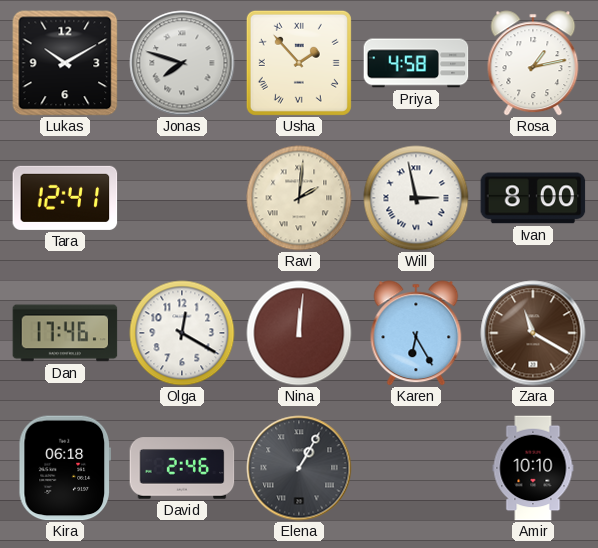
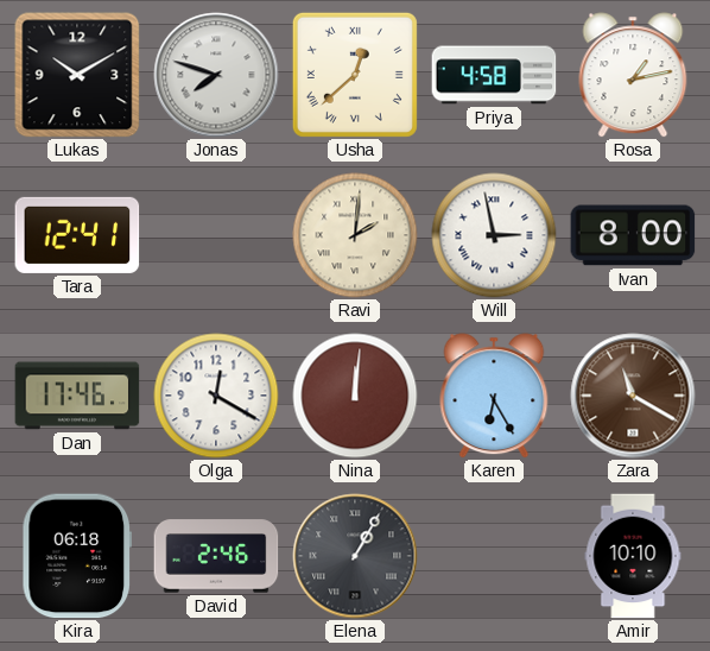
Usha: 1:53 -> 12:38
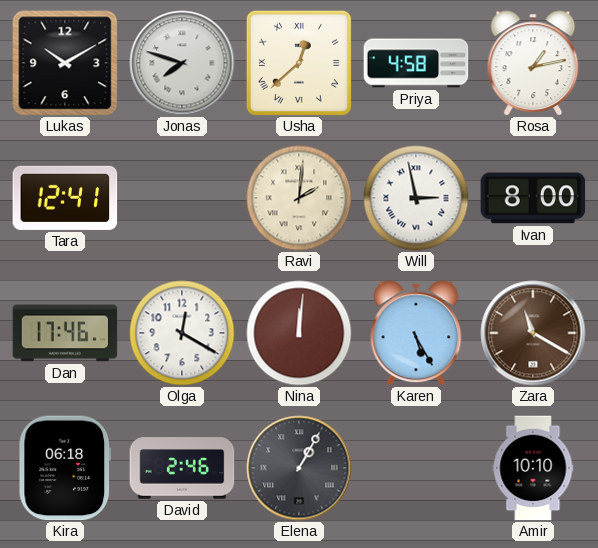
Karen: 6:25 -> 5:25
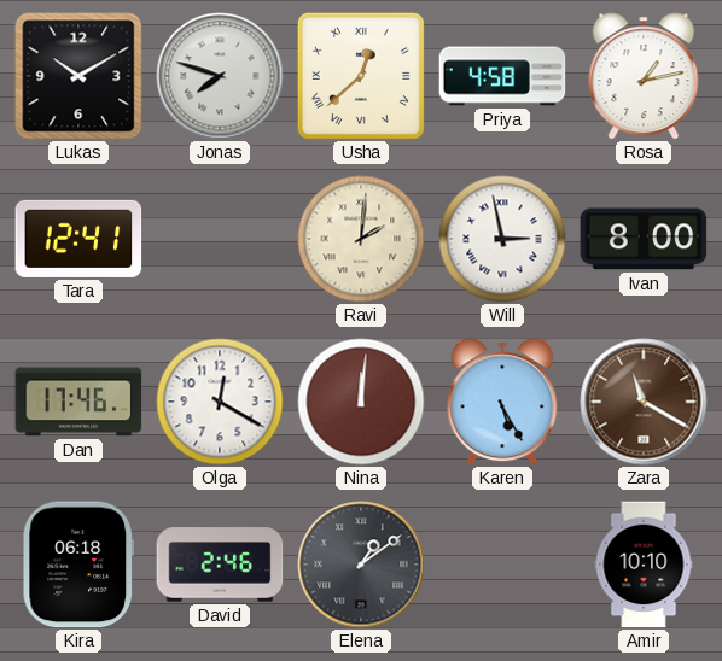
Elena: 1:05 -> 1:09
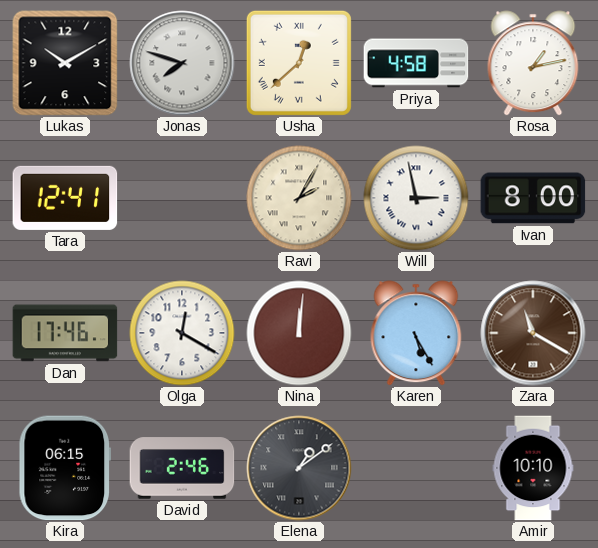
Ravi: 2:01 -> 2:05
Kira: 06:18 -> 06:15
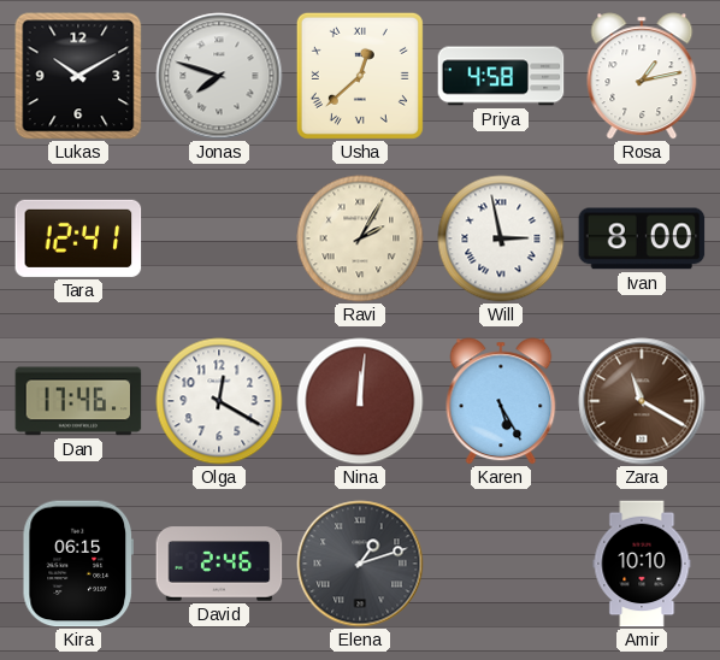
Elena: 1:09 -> 1:12
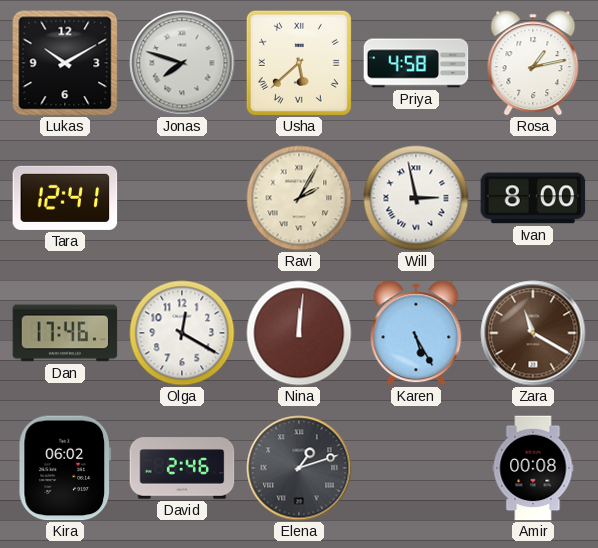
Usha: 12:38 -> 5:38
Kira: 06:15 -> 06:02
Amir: 10:10 -> 00:08
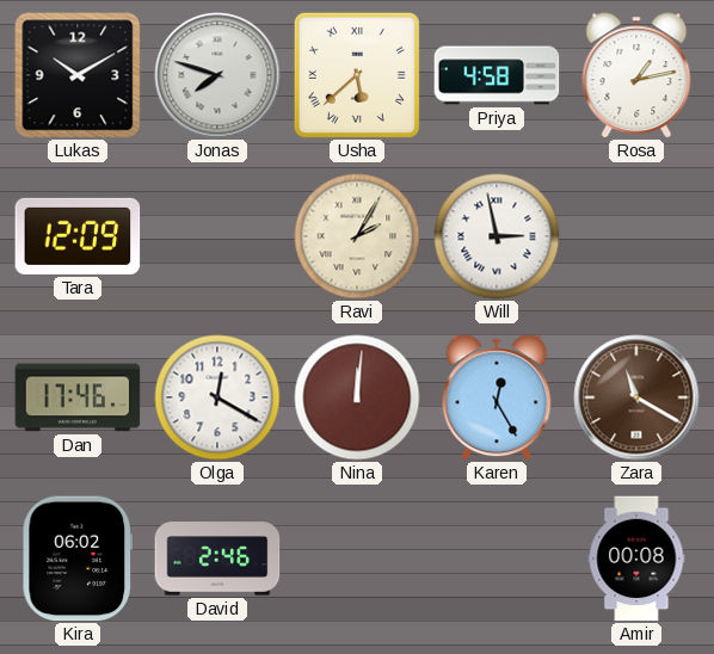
Tara: 12:41 -> 12:09
Ivan: 8:00 -> none
Karen: 5:25 -> 12:25
Elena: 1:12 -> none
